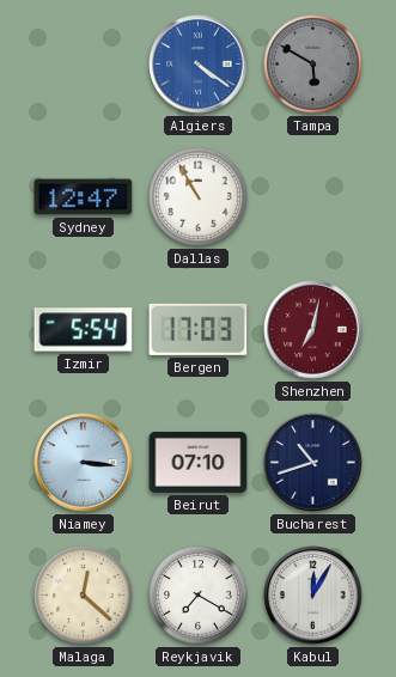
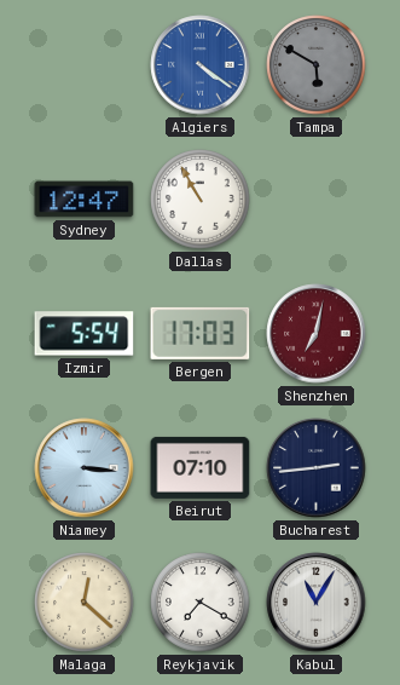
Bucharest: 10:42 -> 2:44
Kabul: 12:05 -> 11:05
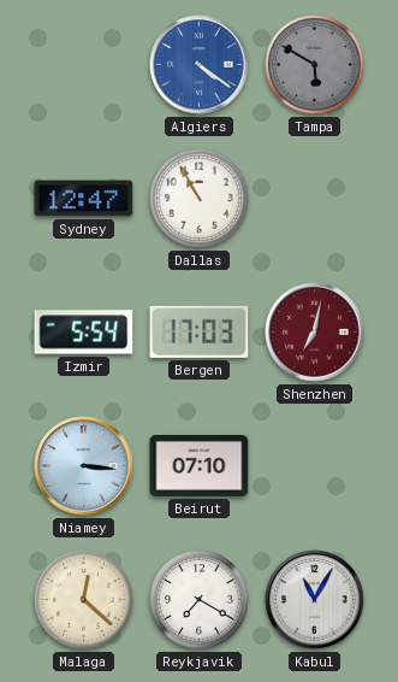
Bucharest: 2:44 -> none
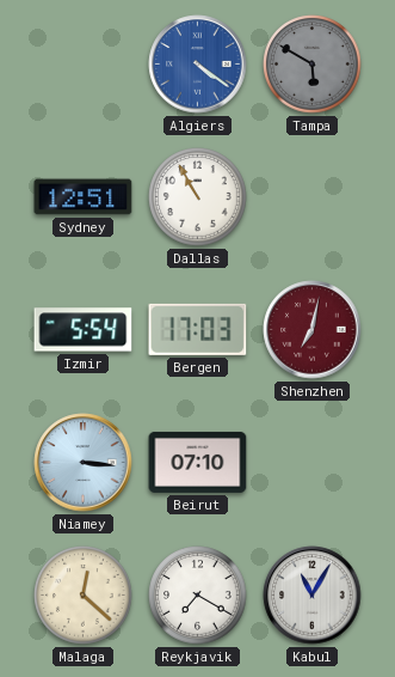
Sydney: 12:47 -> 12:51
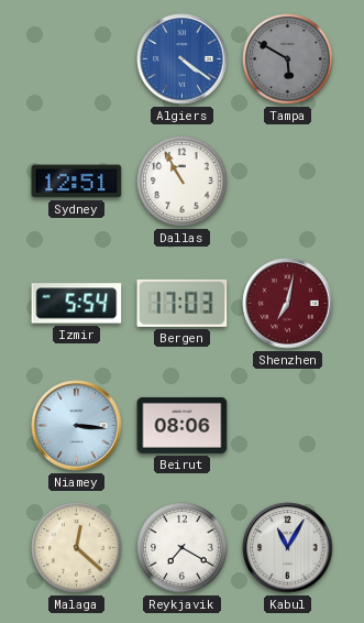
Beirut: 07:10 -> 08:06
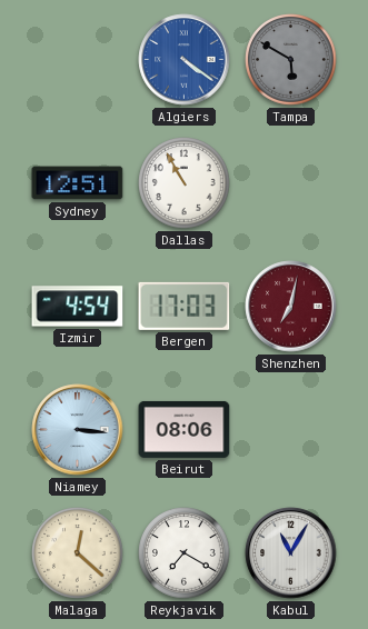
Izmir: 5:54 -> 4:54
